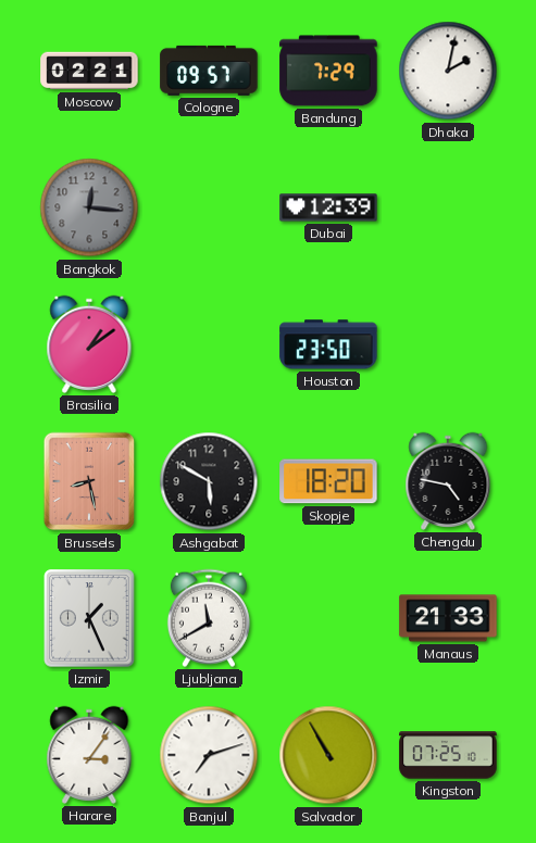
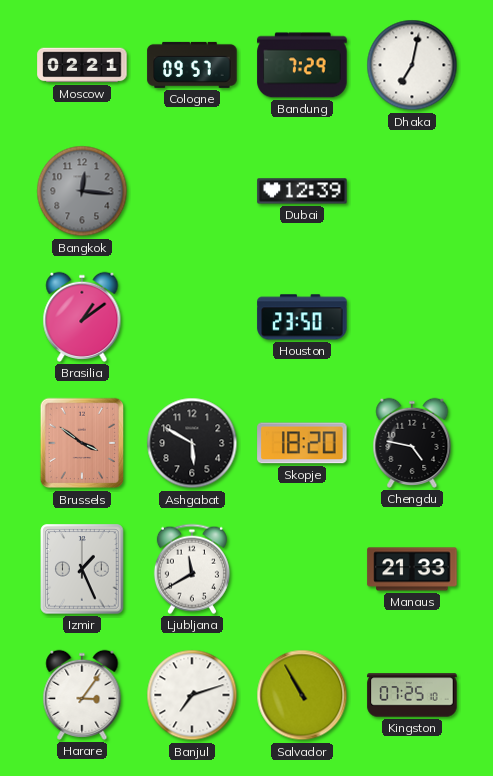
Dhaka: 2:02 -> 7:02
Brussels: 8:28 -> 3:51
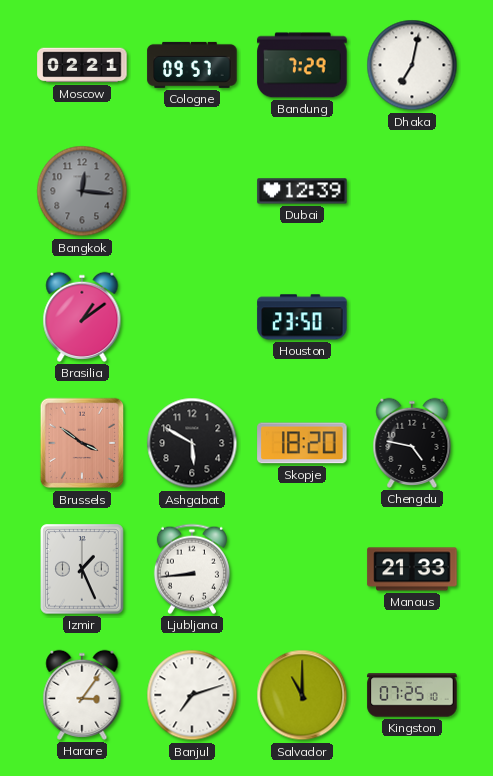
Ljubljana: 11:40 -> 8:44
Salvador: 10:55 -> 11:00
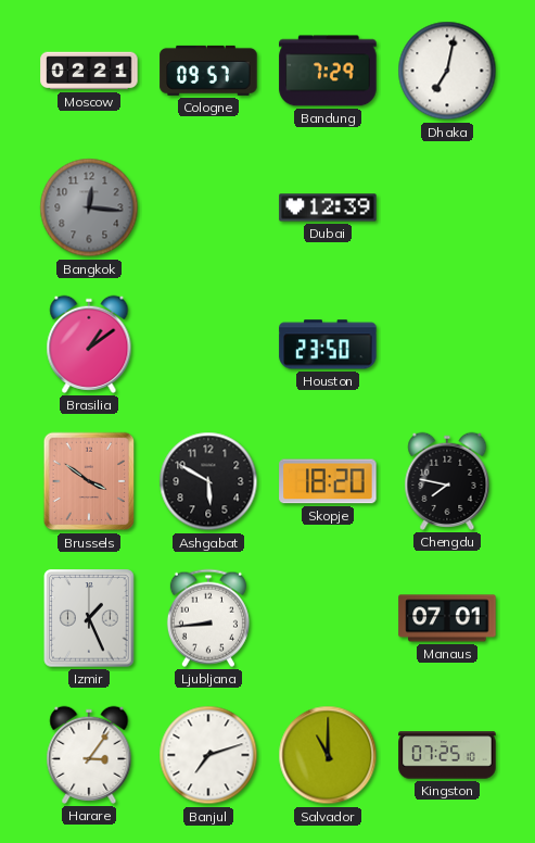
Chengdu: 4:47 -> 7:47
Manaus: 21:33 -> 07:01
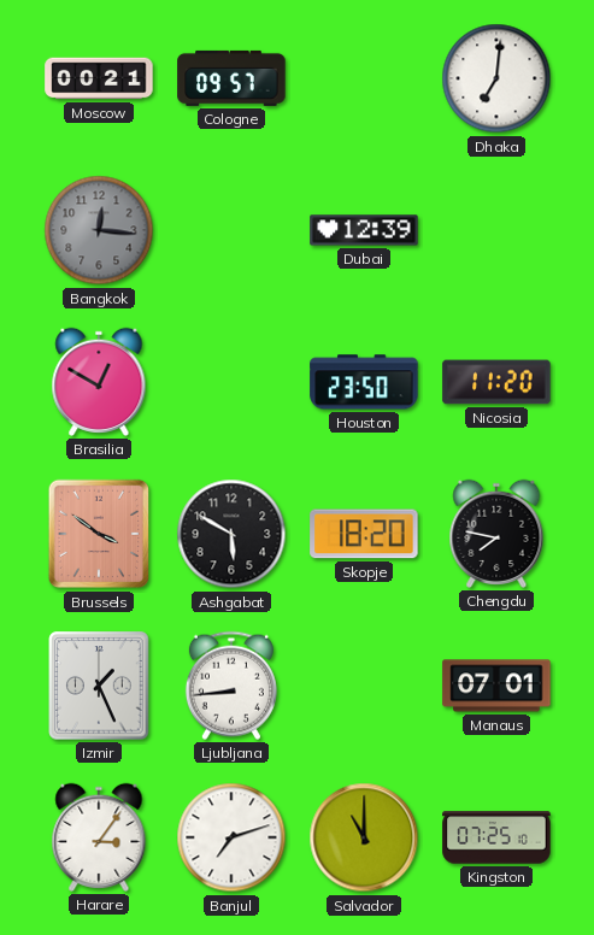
Moscow: 02:21 -> 00:21
Bandung: 7:29 -> none
Dhaka: 7:02 -> 7:01
Brasilia: 1:09 -> 12:50
Nicosia: none -> 11:20
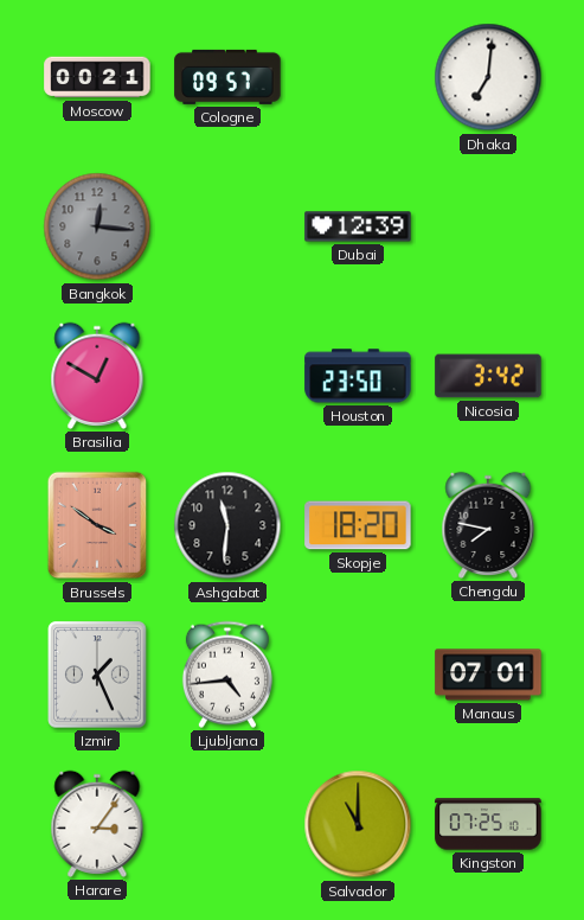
Nicosia: 11:20 -> 3:42
Ashgabat: 5:50 -> 11:31
Ljubljana: 8:44 -> 4:44
Banjul: 7:12 -> none
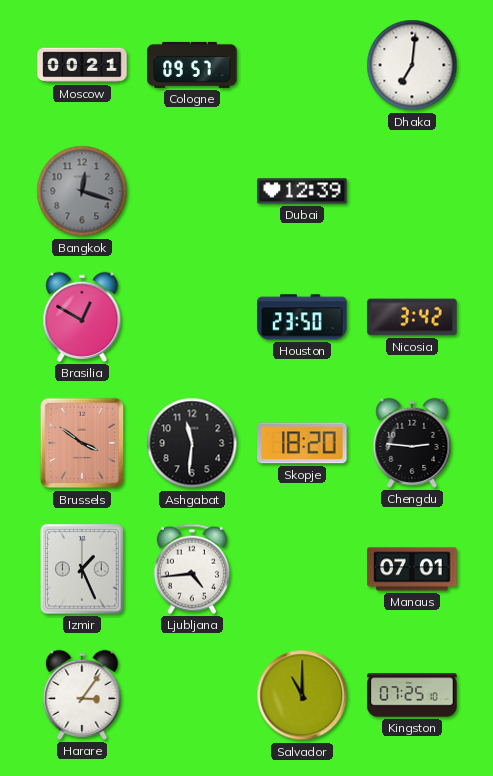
Bangkok: 12:16 -> 12:18
Chengdu: 7:47 -> 2:46
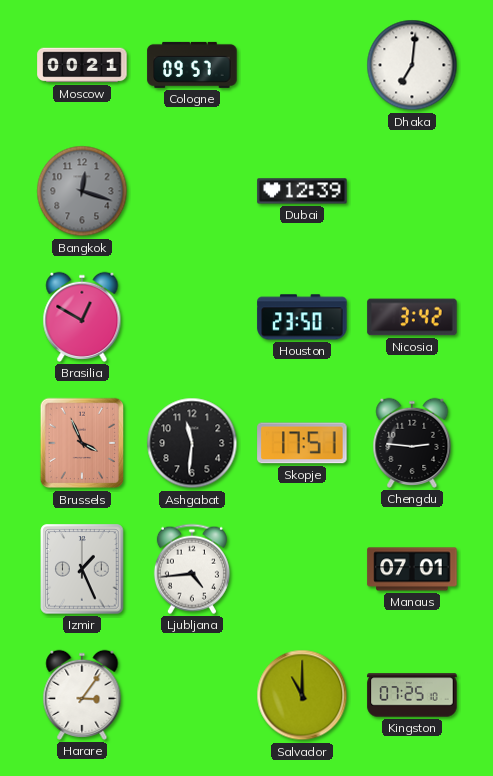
Brussels: 3:51 -> 3:56
Skopje: 18:20 -> 17:51
